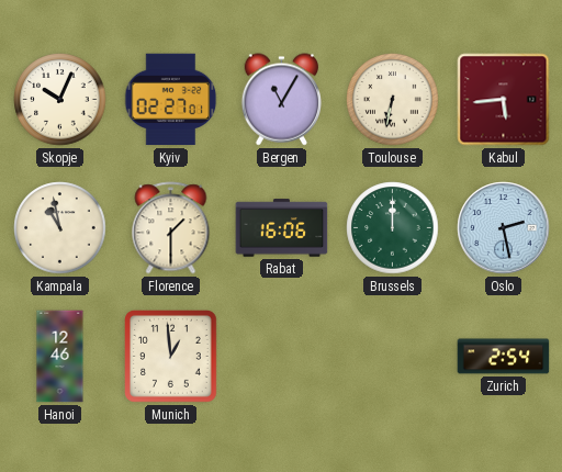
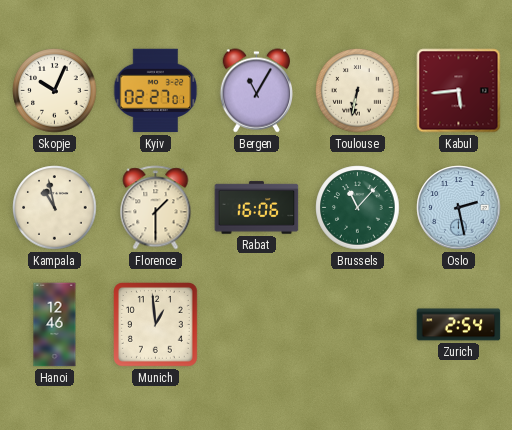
Brussels: 12:00 -> 11:07
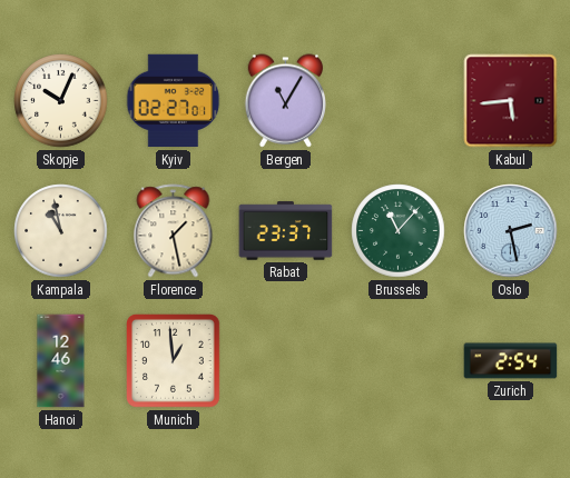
Toulouse: 6:32 -> none
Florence: 1:30 -> 1:28
Rabat: 16:06 -> 23:37
